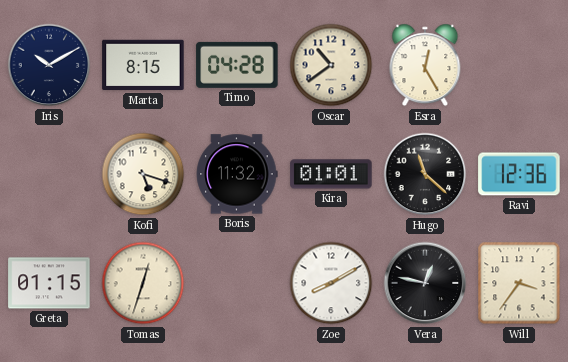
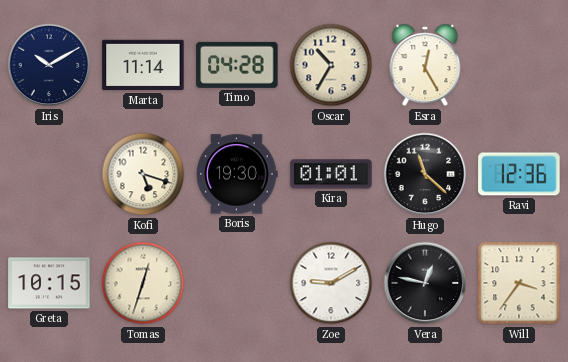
Marta: 8:15 -> 11:14
Oscar: 10:39 -> 10:35
Boris: 11:32 -> 19:30
Greta: 01:15 -> 10:15
Zoe: 8:10 -> 9:10
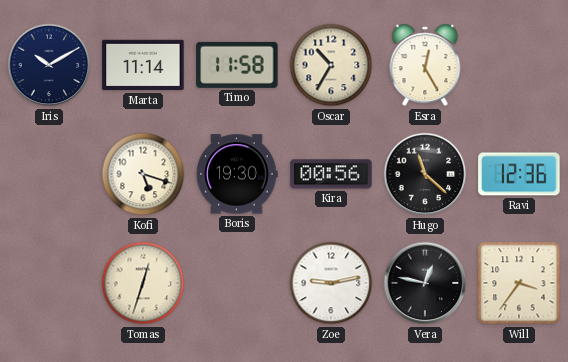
Timo: 04:28 -> 11:58
Kira: 01:01 -> 00:56
Greta: 10:15 -> none
Zoe: 9:10 -> 9:13
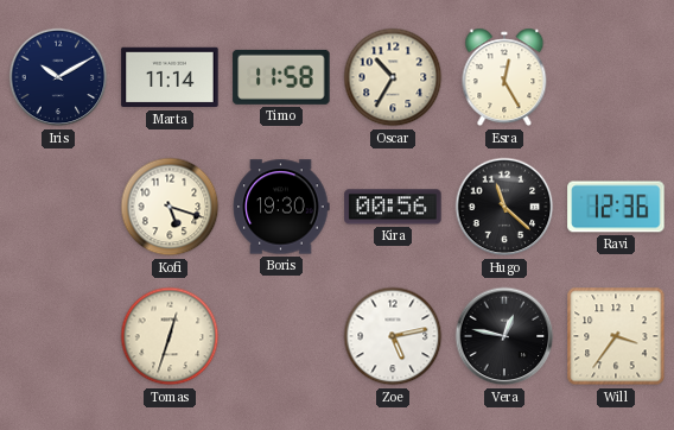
Zoe: 9:13 -> 5:13
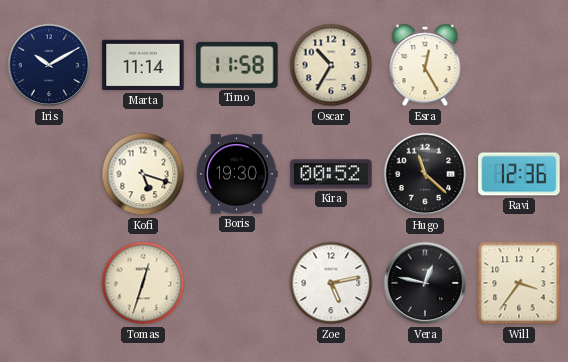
Kira: 00:56 -> 00:52
